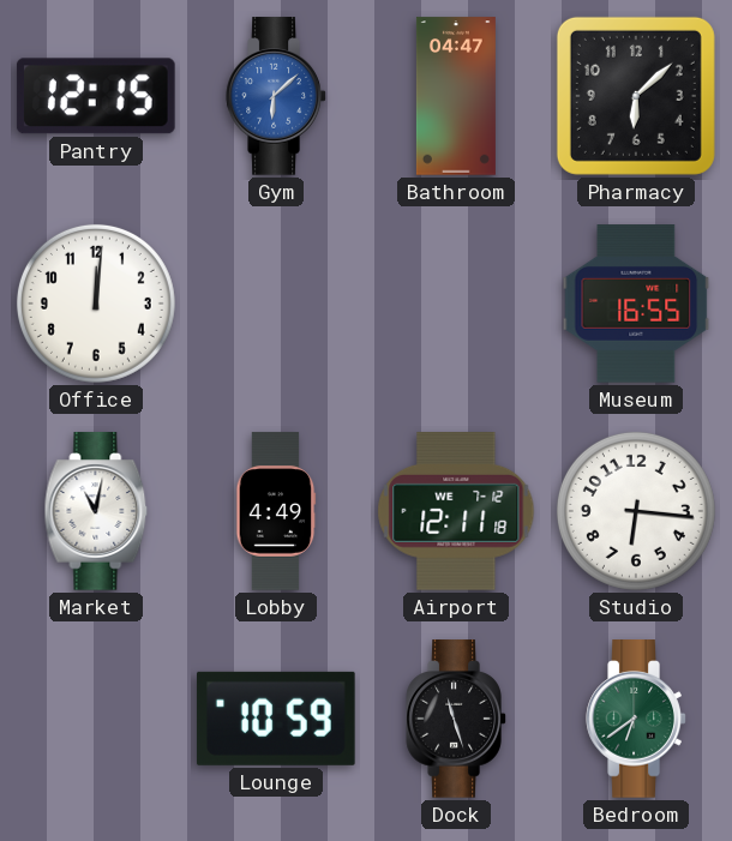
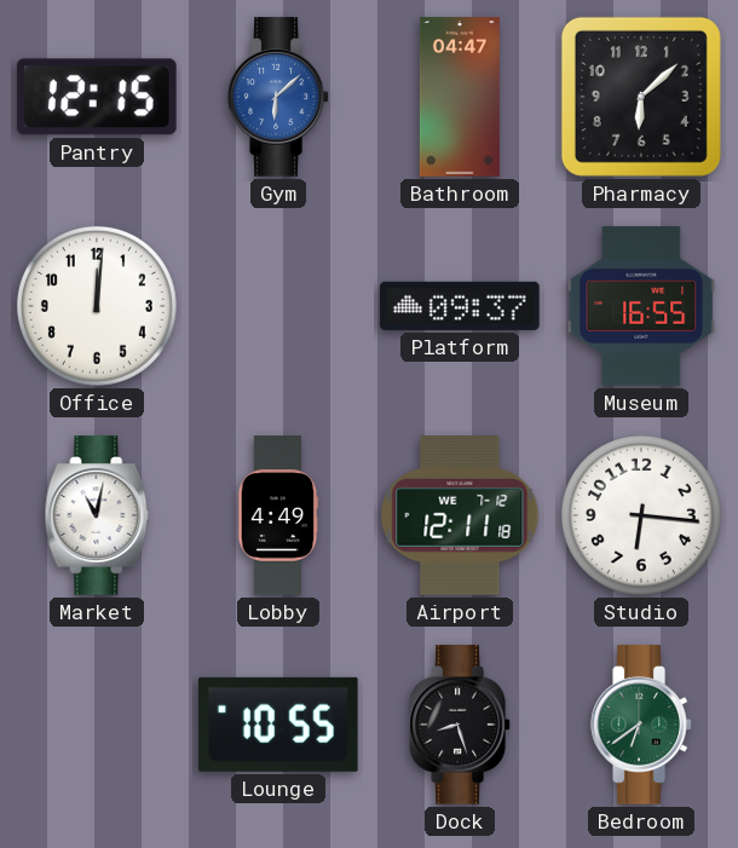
Platform: none -> 09:37
Lounge: 10:59 -> 10:55
Dock: 11:27 -> 8:27
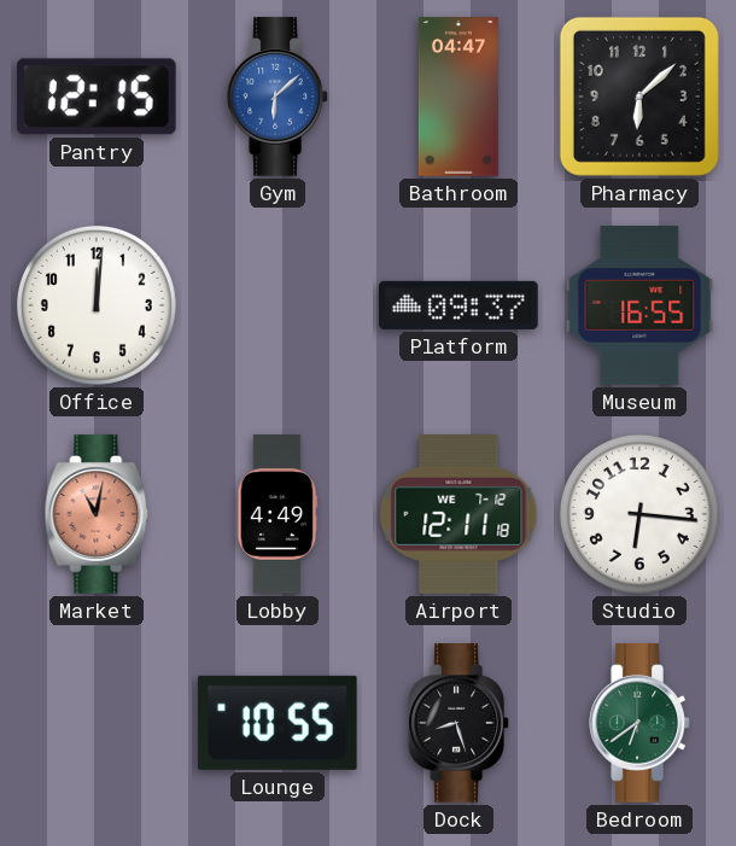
Market dial: white -> salmon
